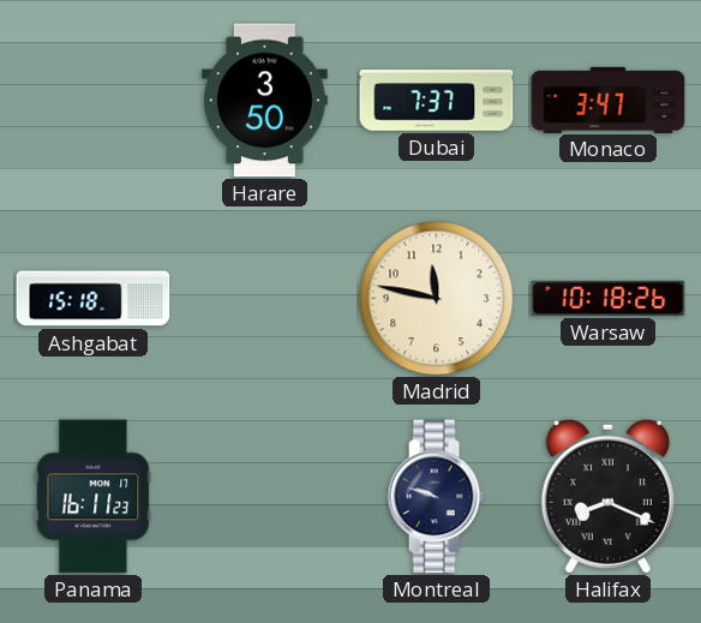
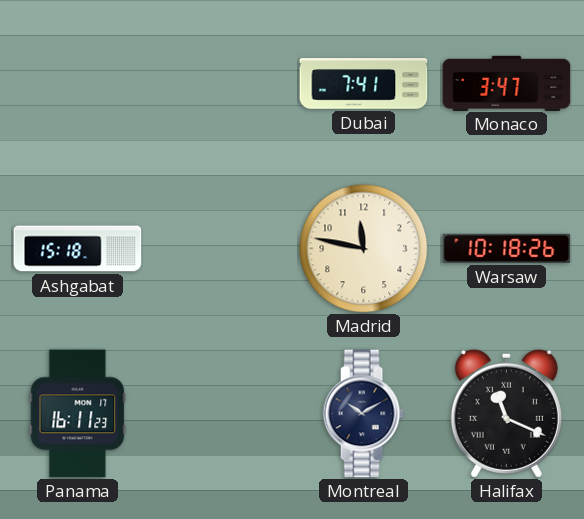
Harare: 3:50 -> none
Dubai: 7:37 -> 7:41
Montreal: 9:48 -> 10:10
Halifax: 8:19 -> 11:19
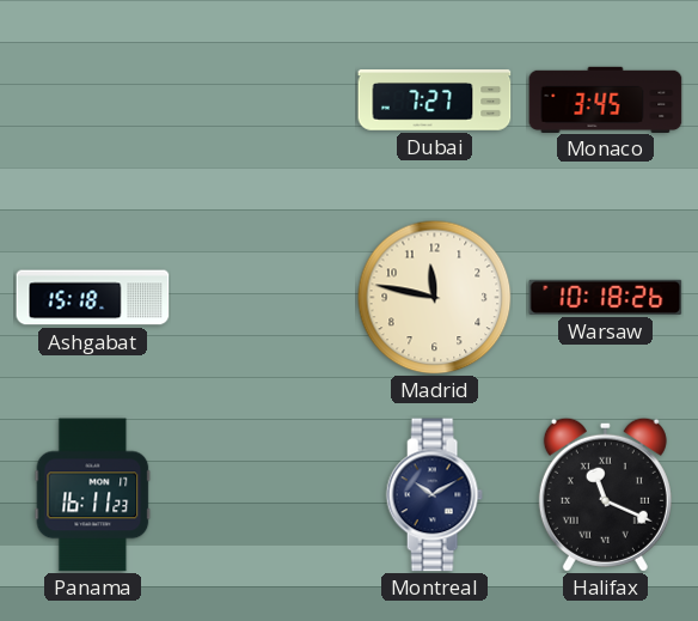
Dubai: 7:41 -> 7:27
Monaco: 3:47 -> 3:45
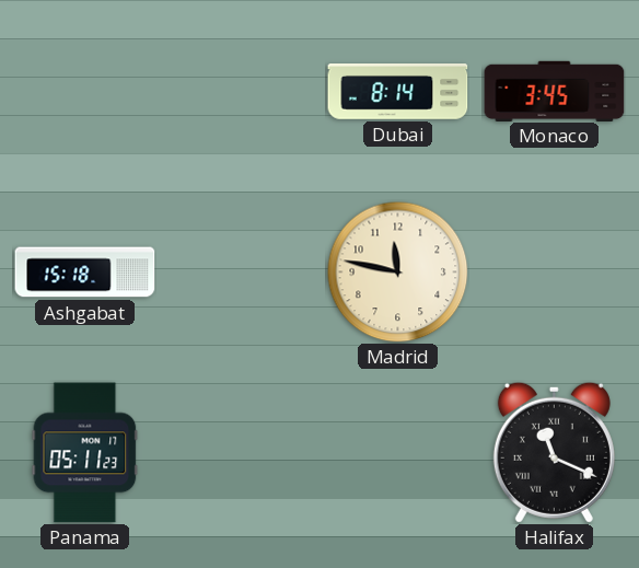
Dubai: 7:27 -> 8:14
Warsaw: 10:18 -> none
Panama: 16:11 -> 05:11
Montreal: 10:10 -> none
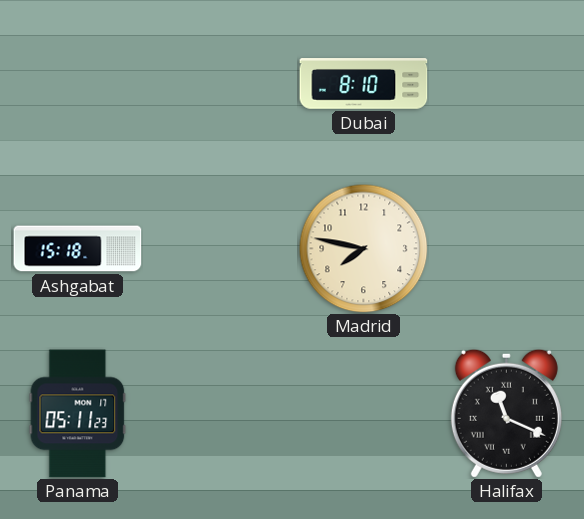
Dubai: 8:14 -> 8:10
Monaco: 3:45 -> none
Madrid: 11:47 -> 7:47
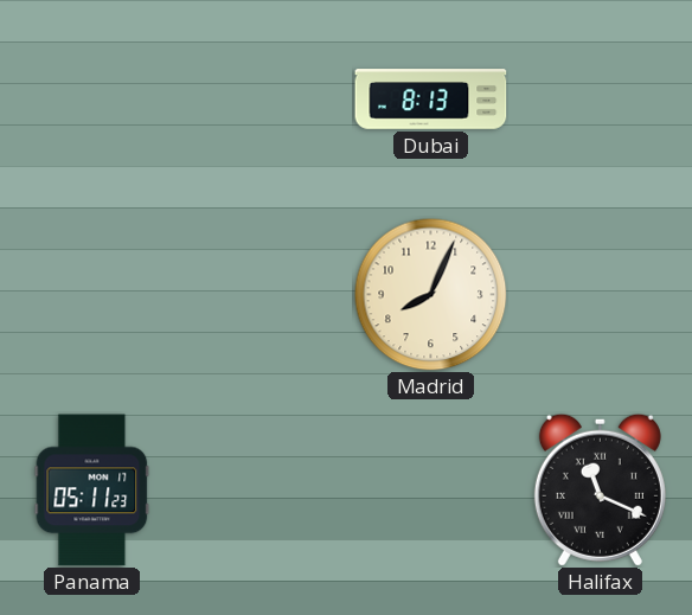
Dubai: 8:10 -> 8:13
Ashgabat: 15:18 -> none
Madrid: 7:47 -> 8:04
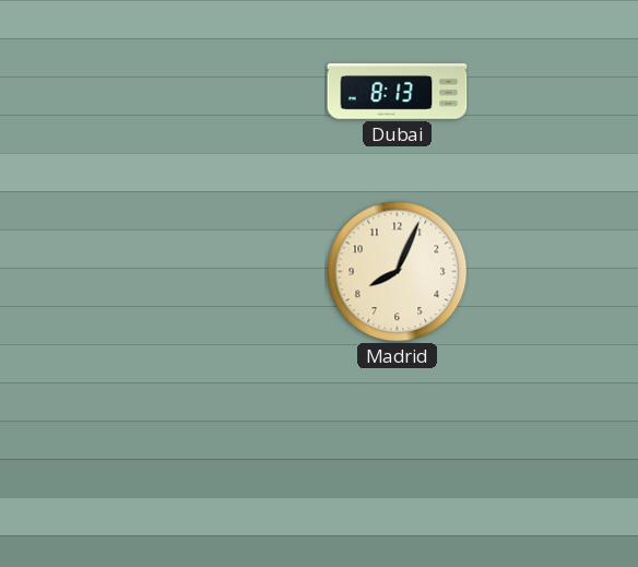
Panama: 05:11 -> none
Halifax: 11:19 -> none
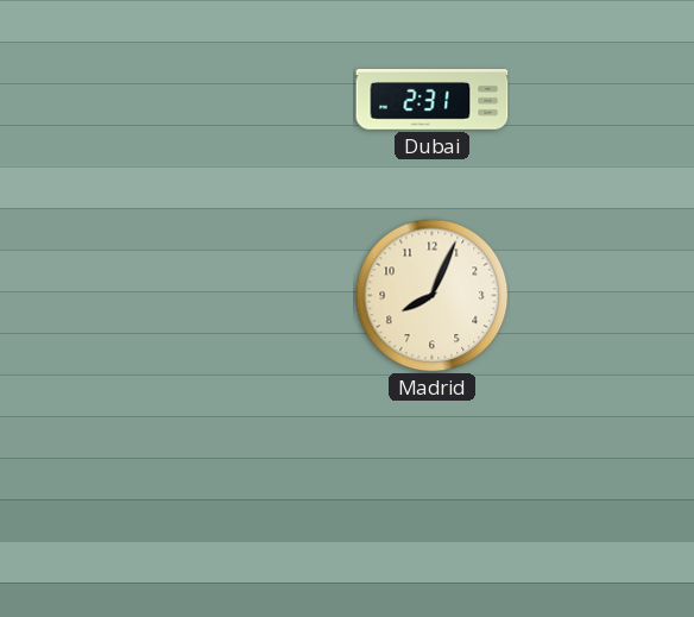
Dubai: 8:13 -> 2:31
